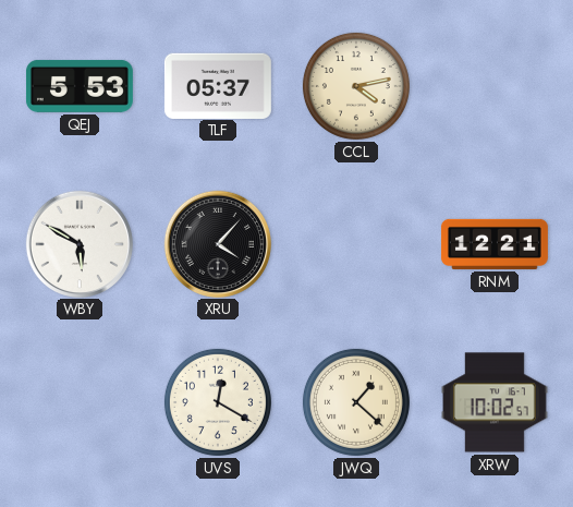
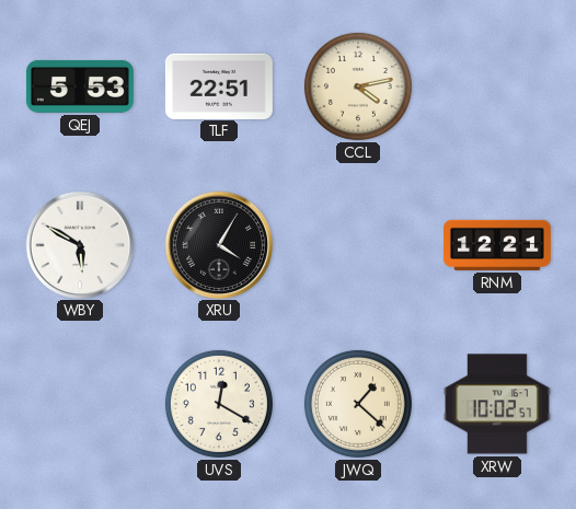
TLF: 05:37 -> 22:51
XRU: 4:07 -> 4:05
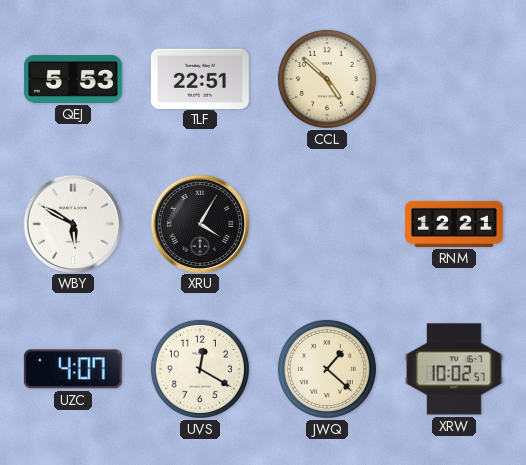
CCL: 4:13 -> 4:52
UZC: none -> 4:07
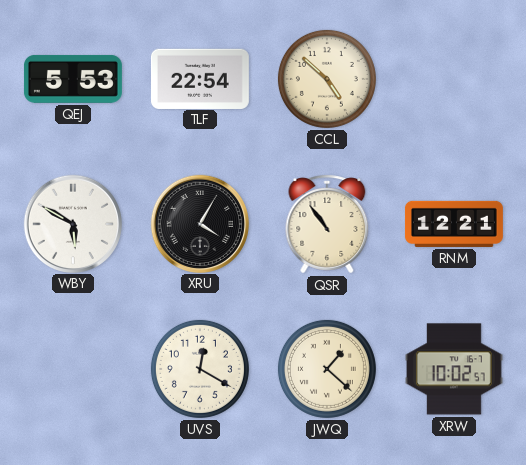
TLF: 22:51 -> 22:54
QSR: none -> 10:54
UZC: 4:07 -> none
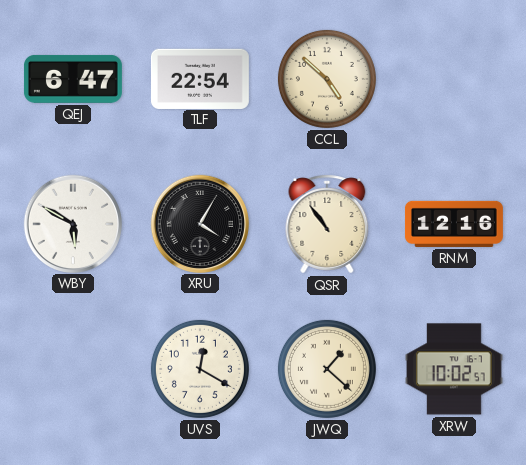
QEJ: 5:53 -> 6:47
RNM: 12:21 -> 12:16
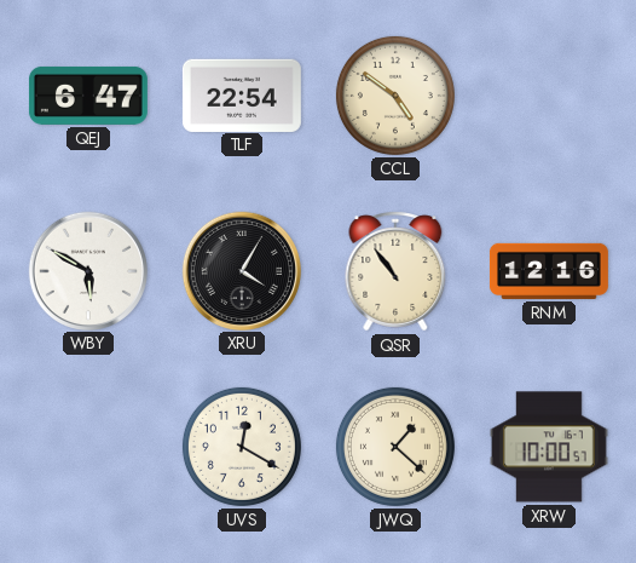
CCL: 4:52 -> 4:51
XRW: 10:02 -> 10:00
